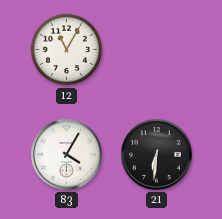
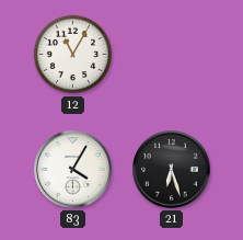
21: 6:31 -> 6:27
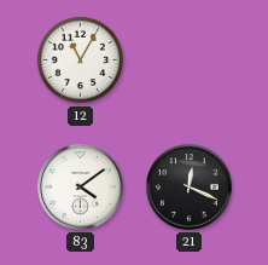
83: 4:05 -> 4:09
21: 6:27 -> 12:19
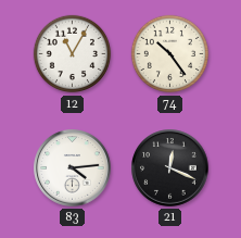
74: none -> 10:24
83: 4:09 -> 4:14
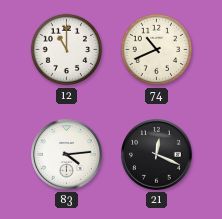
12: 11:05 -> 11:00
74: 10:24 -> 10:41
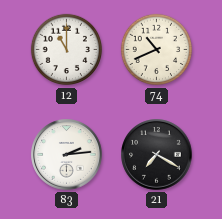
83: 4:14 -> 2:14
21: 12:19 -> 7:20
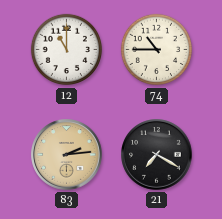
74: 10:41 -> 10:45
83 dial: white -> champagne
